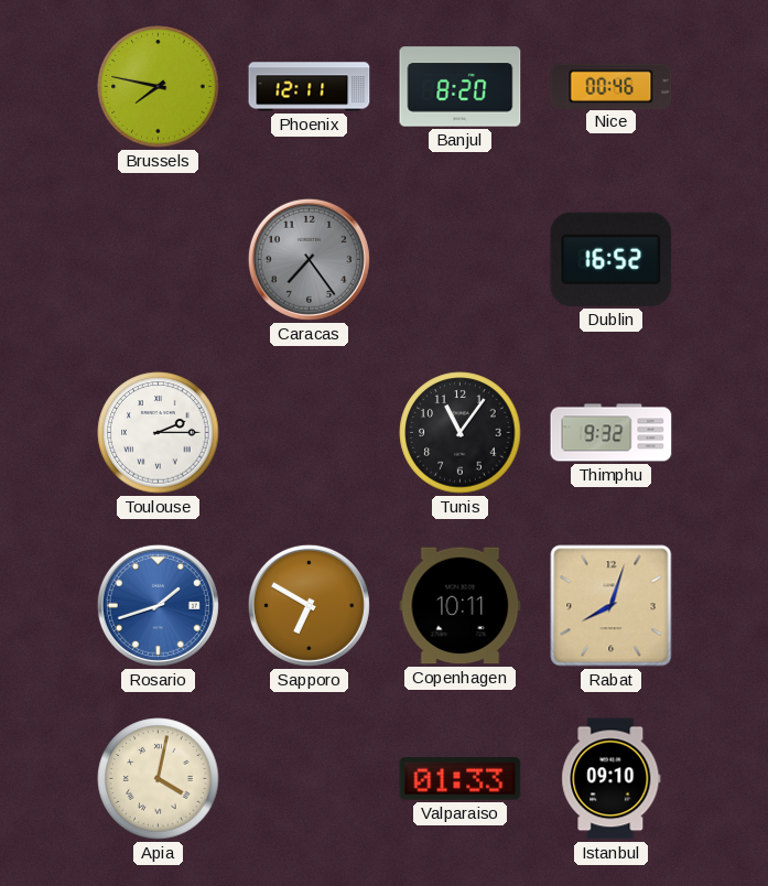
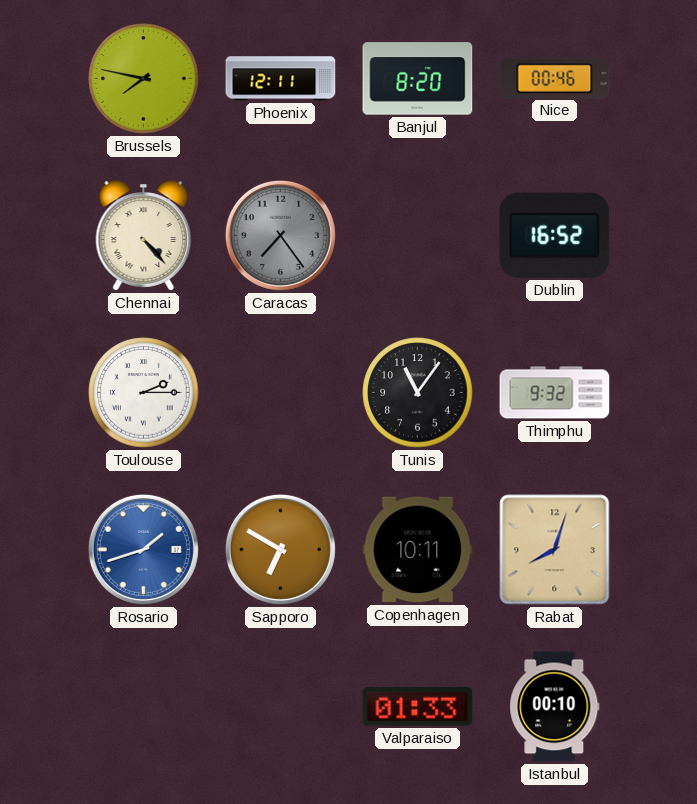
Chennai: none -> 4:23
Apia: 4:02 -> none
Istanbul: 09:10 -> 00:10
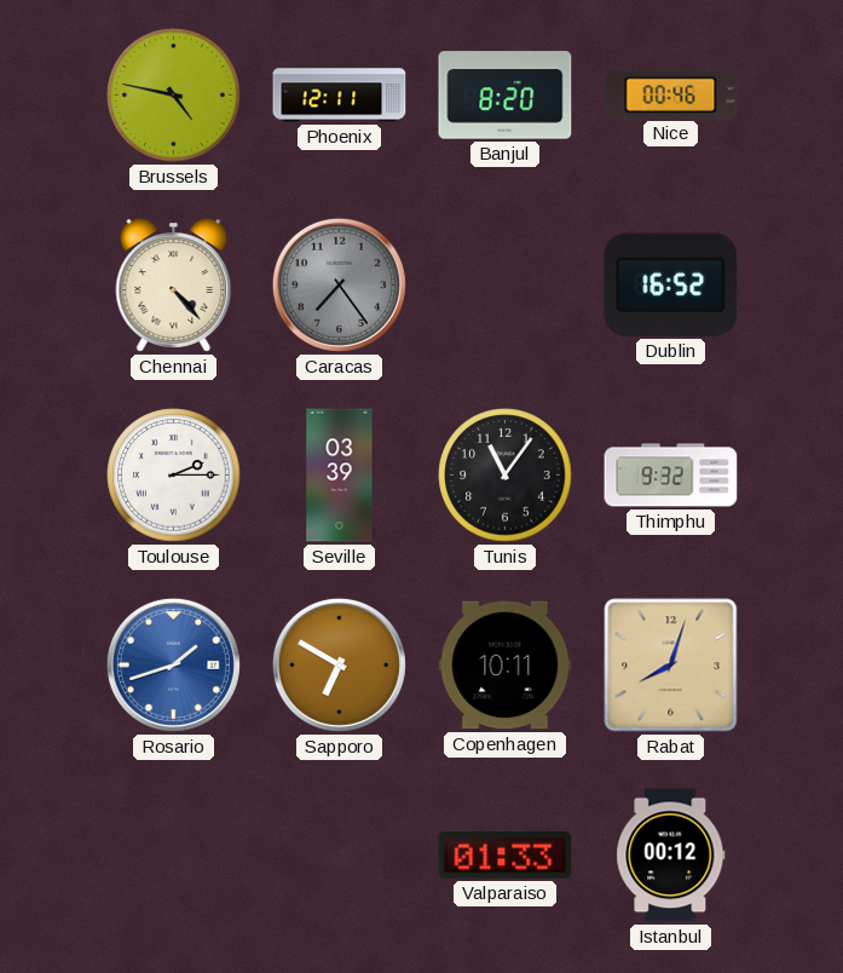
Brussels: 7:47 -> 4:47
Seville: none -> 03:39
Istanbul: 00:10 -> 00:12
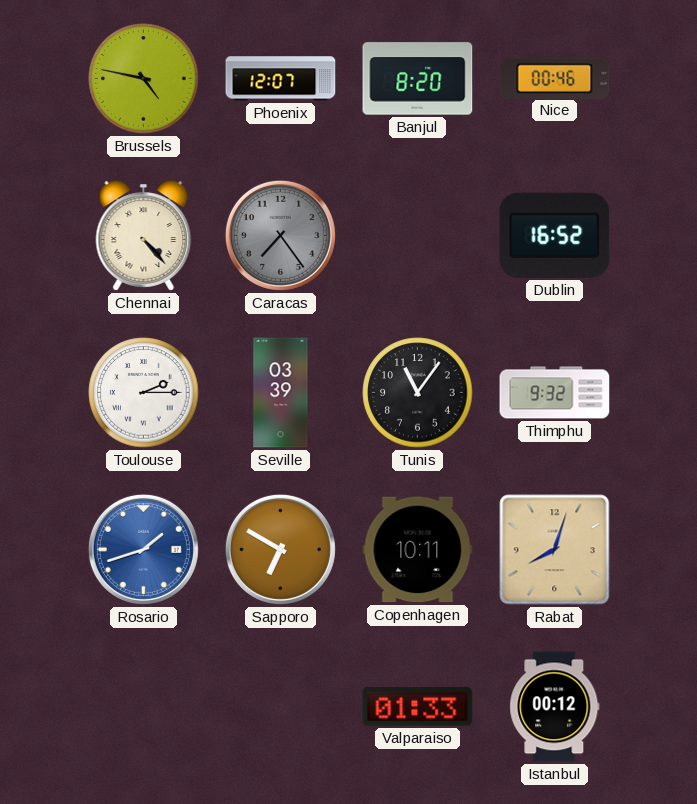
Phoenix: 12:11 -> 12:07
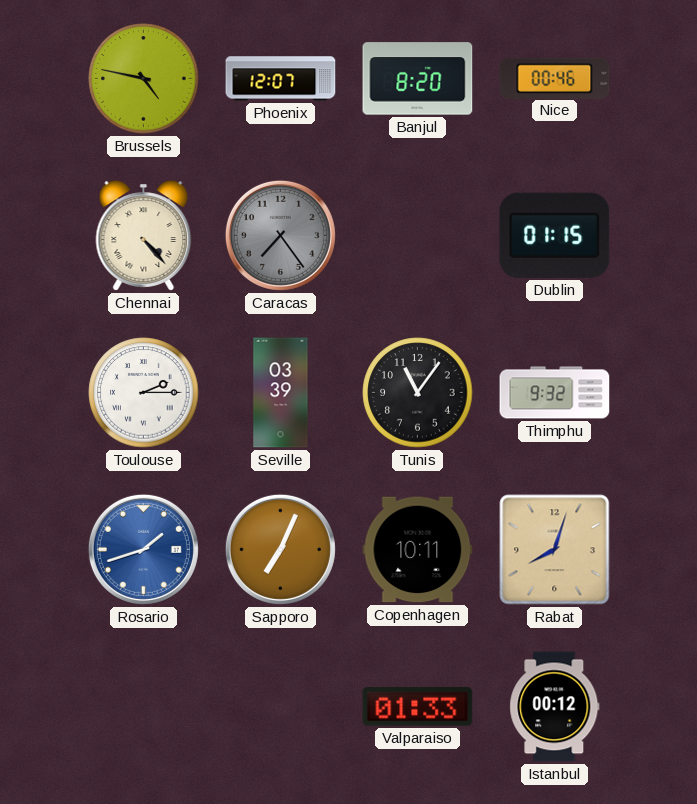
Dublin: 16:52 -> 01:15
Sapporo: 6:50 -> 7:04
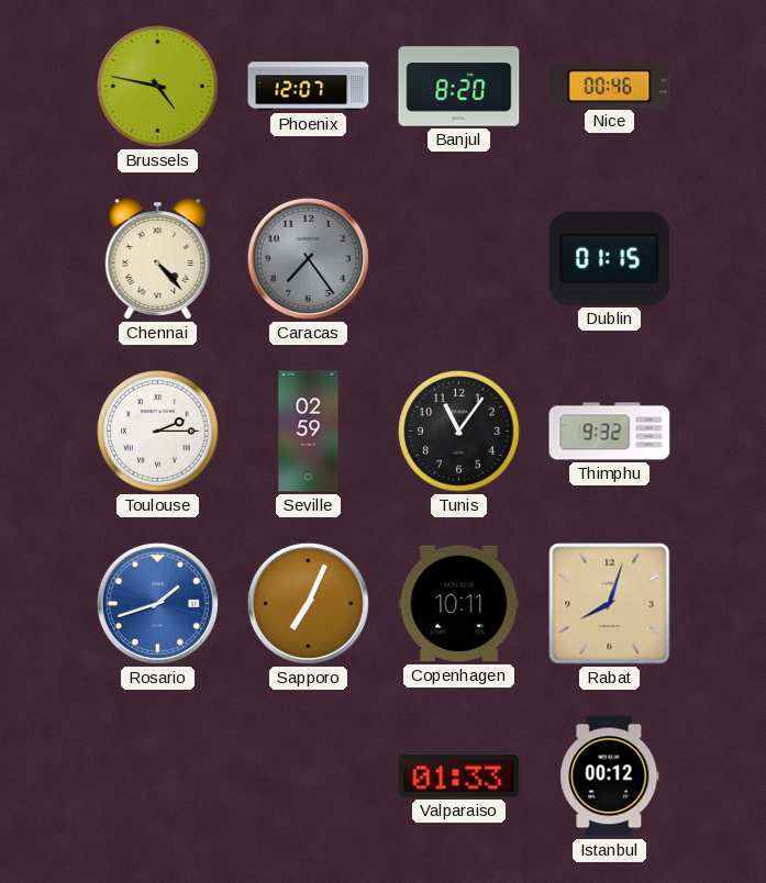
Seville: 03:39 -> 02:59
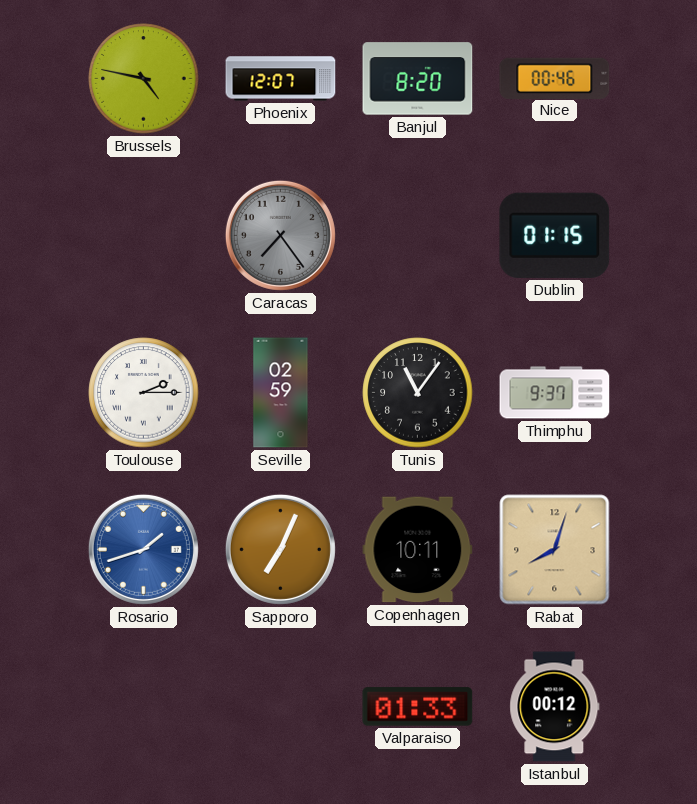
Chennai: 4:23 -> none
Thimphu: 9:32 -> 9:37
